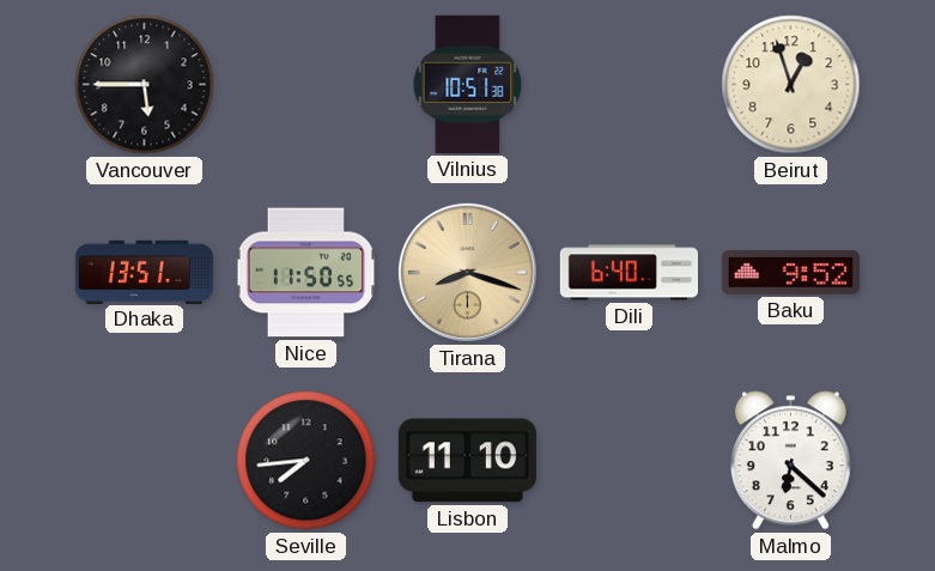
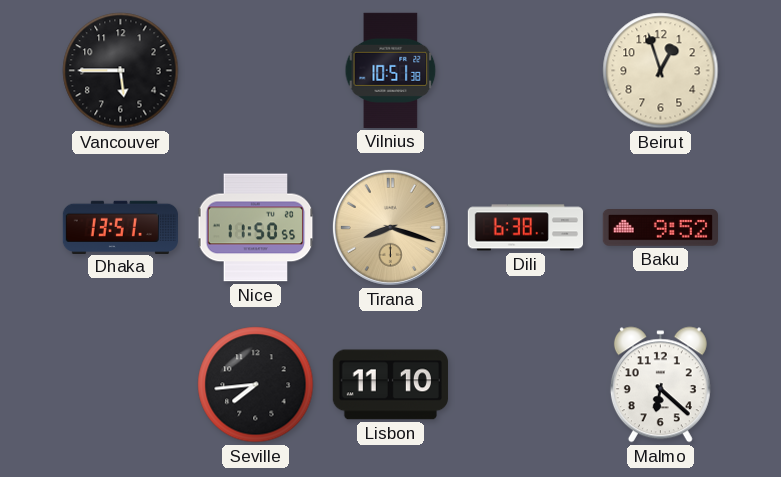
Dili: 6:40 -> 6:38
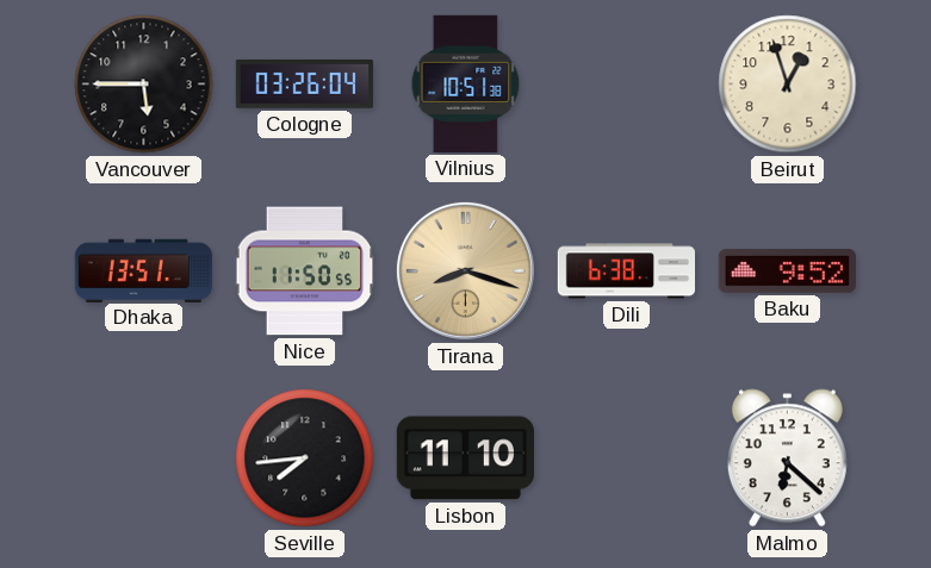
Cologne: none -> 03:26
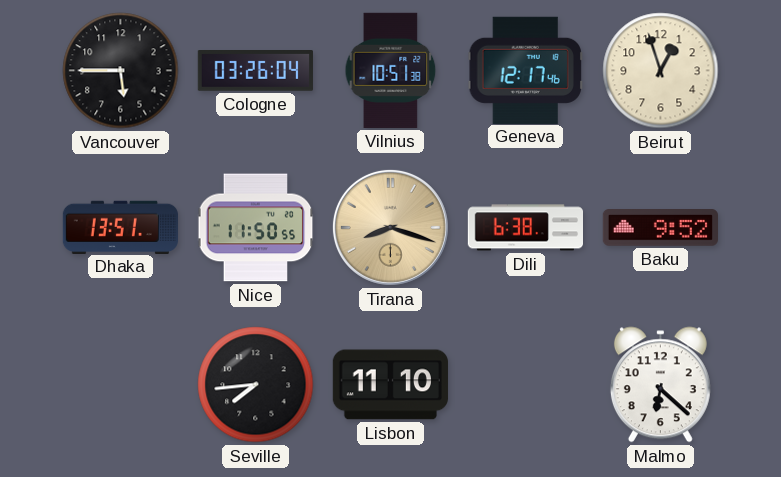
Geneva: none -> 12:17
